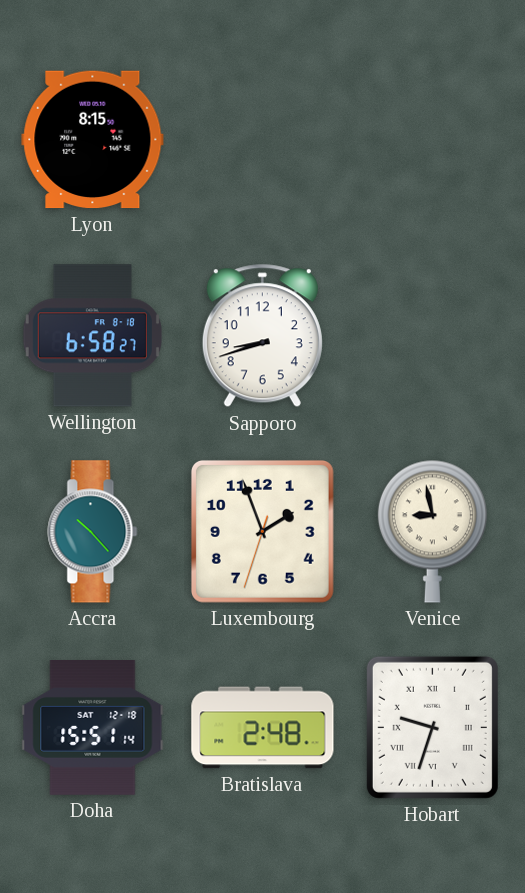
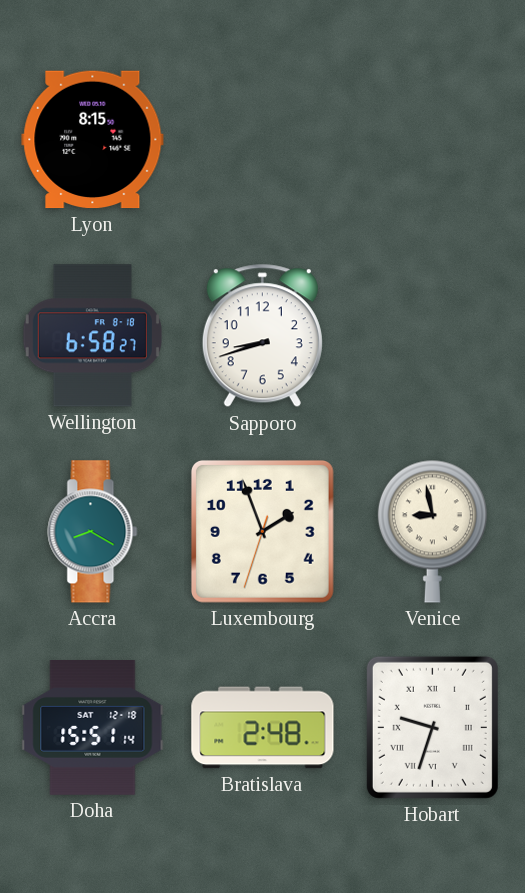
Accra: 10:23 -> 8:20
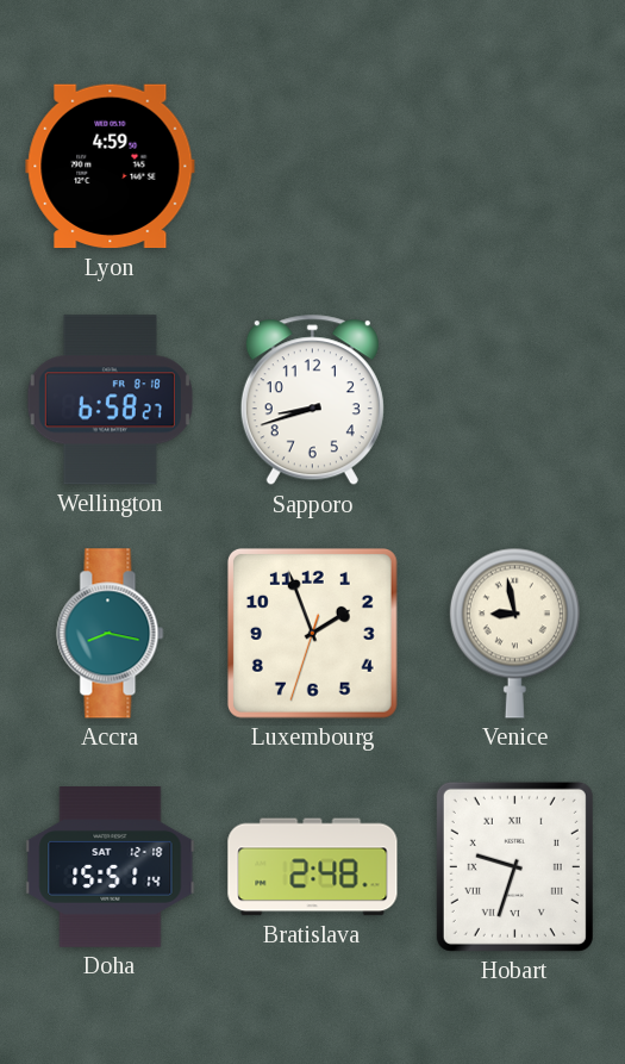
Lyon: 8:15 -> 4:59
Accra: 8:20 -> 8:17
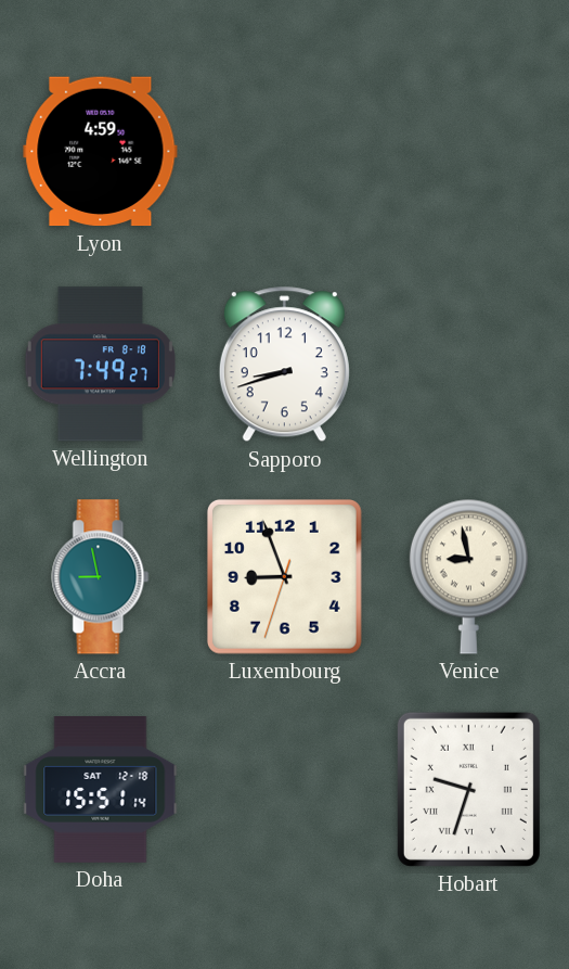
Wellington: 6:58 -> 7:49
Accra: 8:17 -> 8:58
Luxembourg: 1:56 -> 8:56
Bratislava: 2:48 -> none
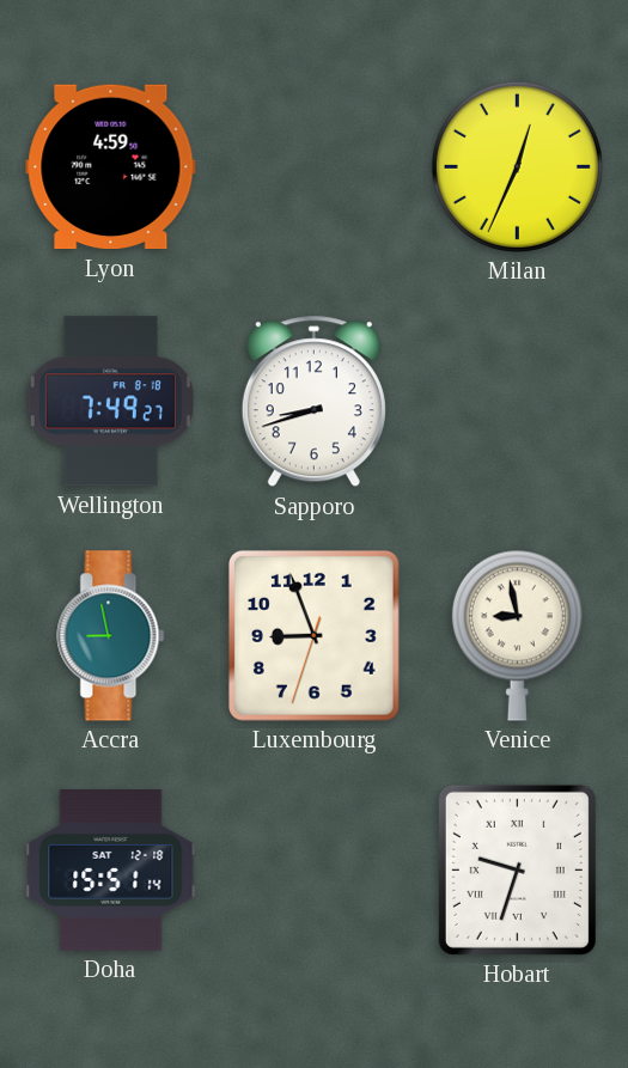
Milan: none -> 12:34
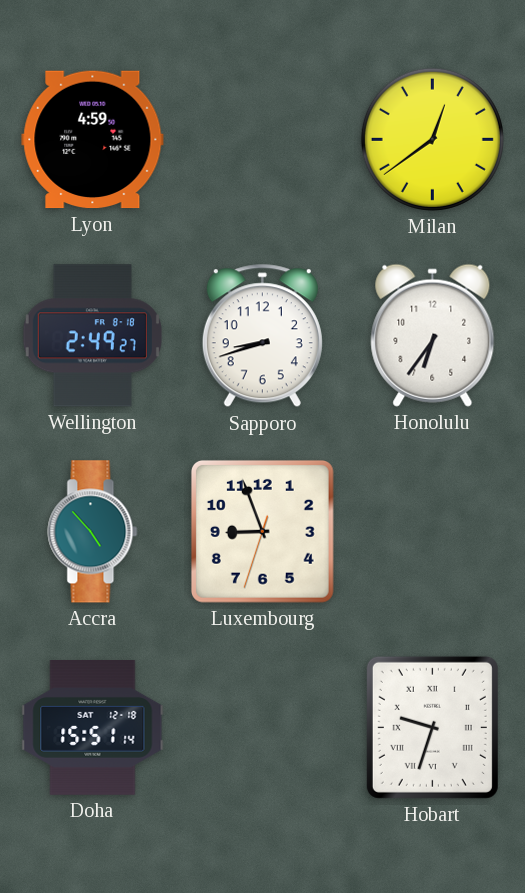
Milan: 12:34 -> 12:39
Wellington: 7:49 -> 2:49
Honolulu: none -> 6:36
Accra: 8:58 -> 4:53
Venice: 8:58 -> none
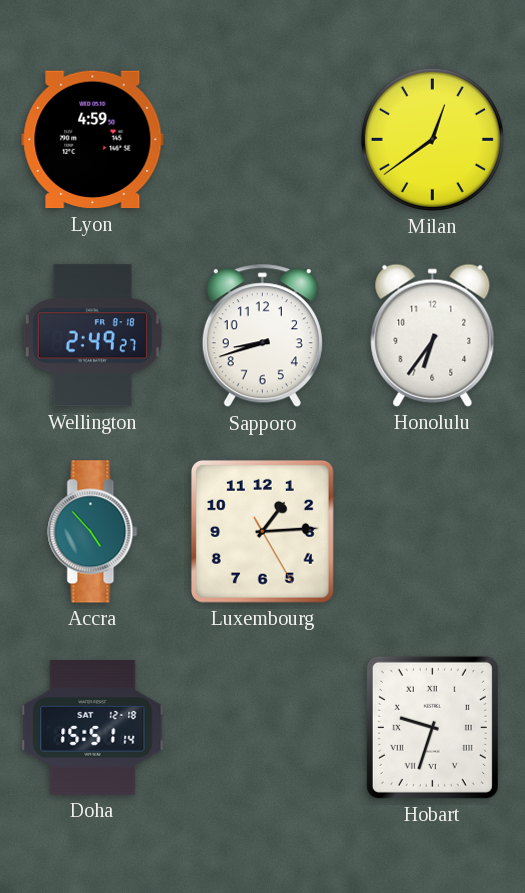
Luxembourg: 8:56 -> 1:14
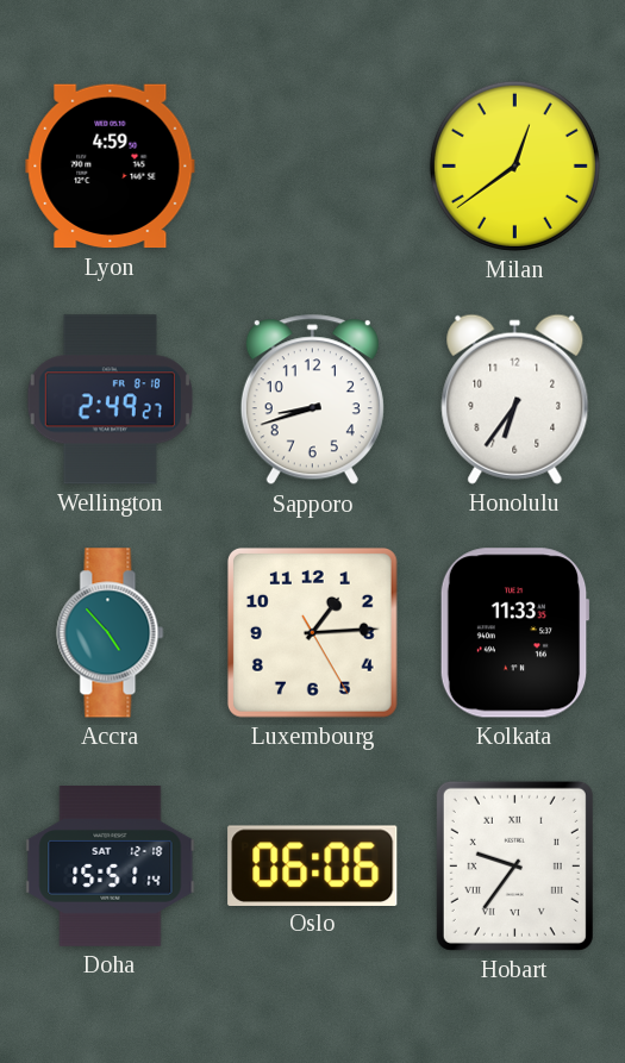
Kolkata: none -> 11:33
Oslo: none -> 06:06
Hobart: 9:33 -> 9:36
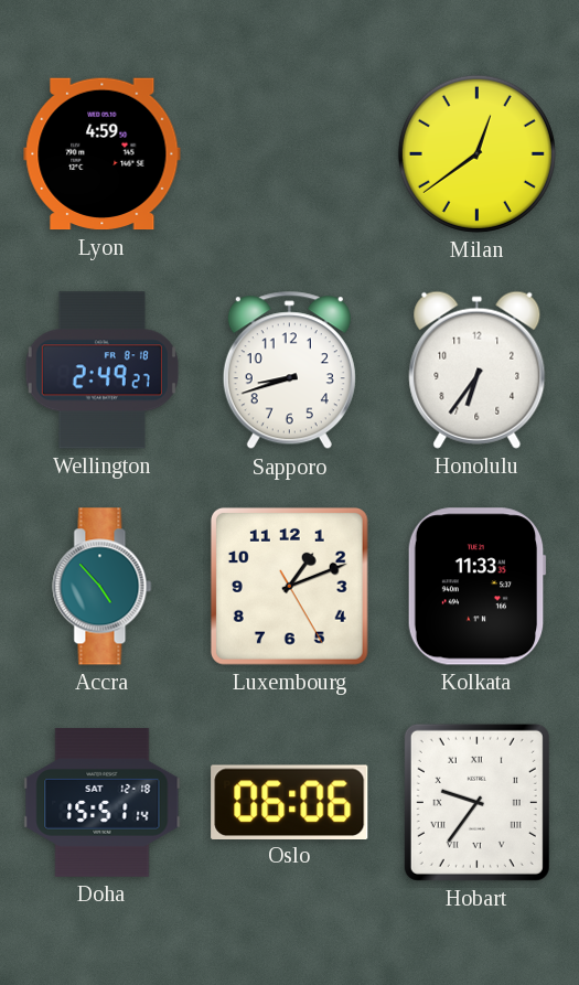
Luxembourg: 1:14 -> 1:11
